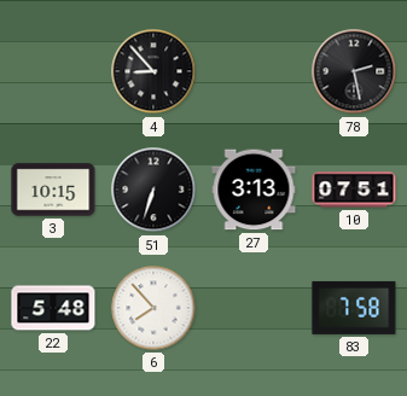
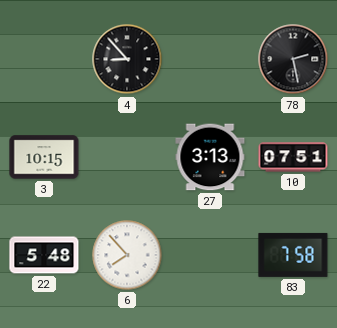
51: 6:33 -> none
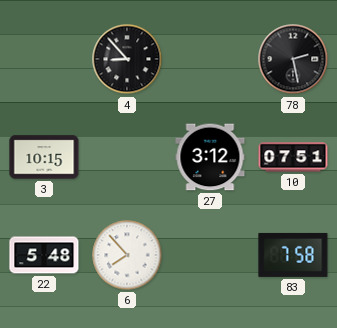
27: 3:13 -> 3:12
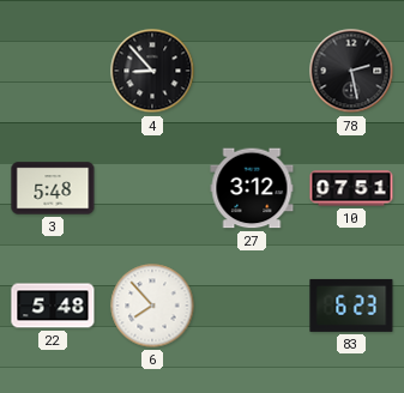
3: 10:15 -> 5:48
83: 7:58 -> 6:23
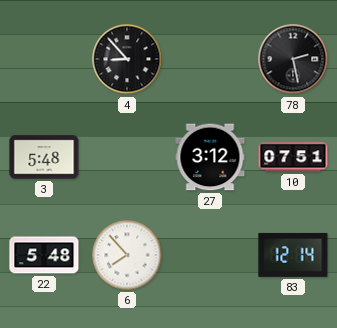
83: 6:23 -> 12:14
